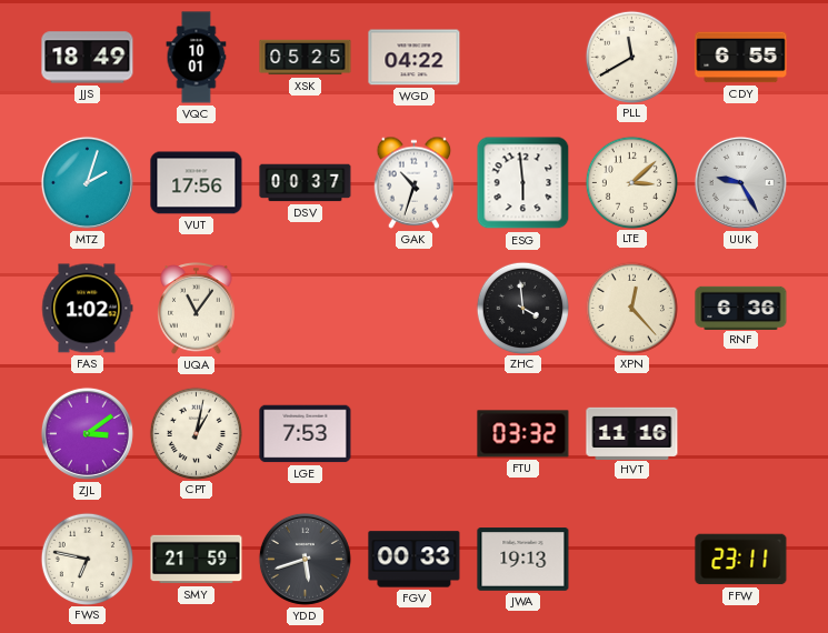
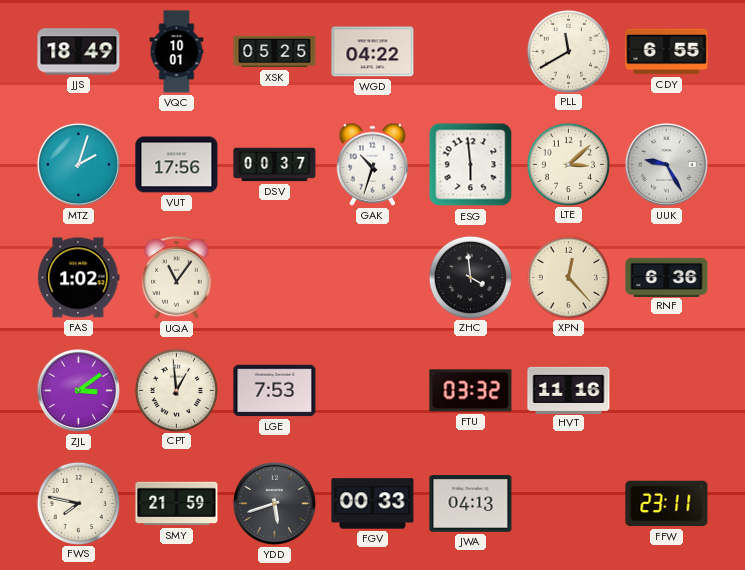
CPT: 1:02 -> 12:59
FWS: 6:47 -> 7:47
JWA: 19:13 -> 04:13
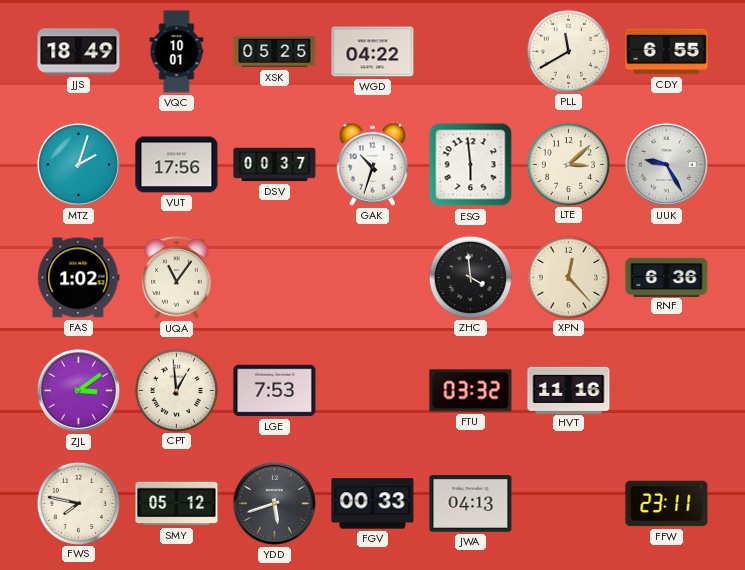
SMY: 21:59 -> 05:12
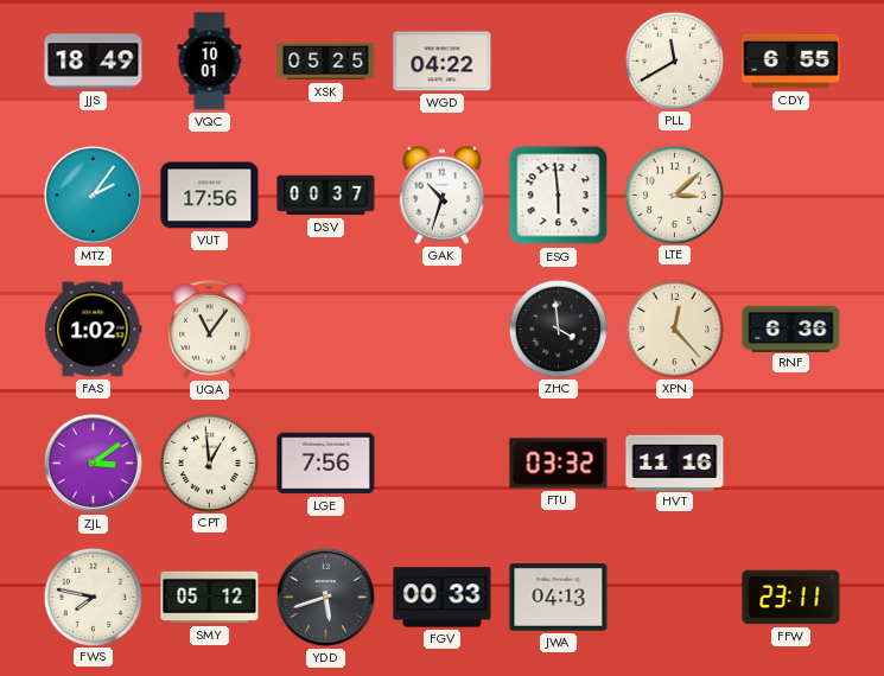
MTZ: 2:03 -> 2:06
UUK: 9:25 -> none
LGE: 7:53 -> 7:56
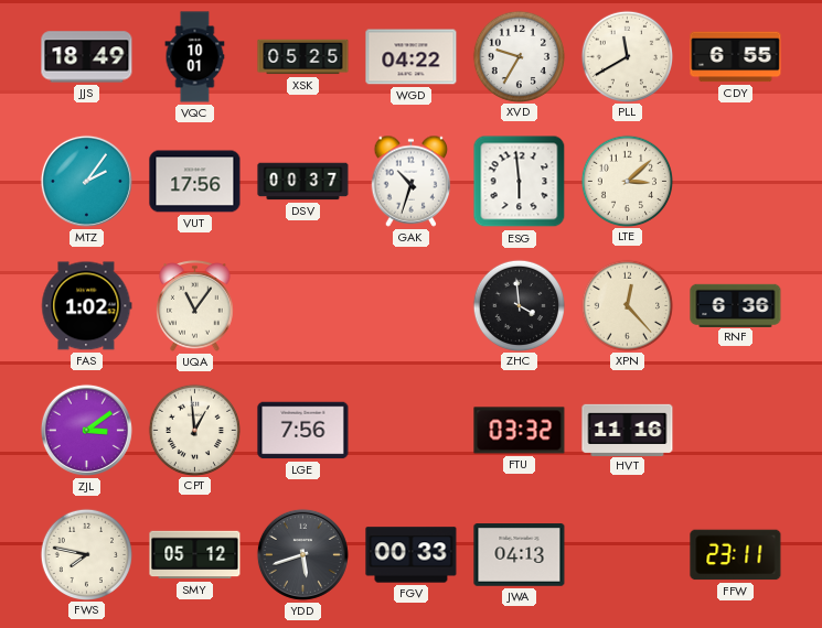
XVD: none -> 9:35
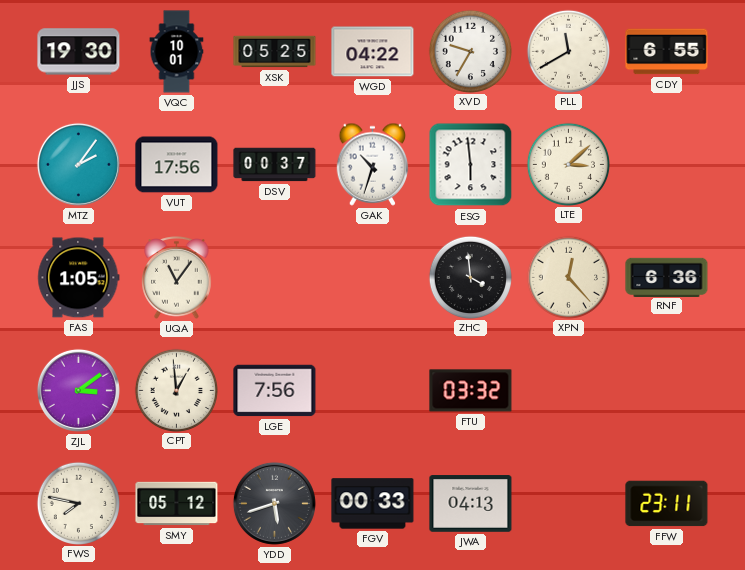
JJS: 18:49 -> 19:30
FAS: 1:02 -> 1:05
HVT: 11:16 -> none
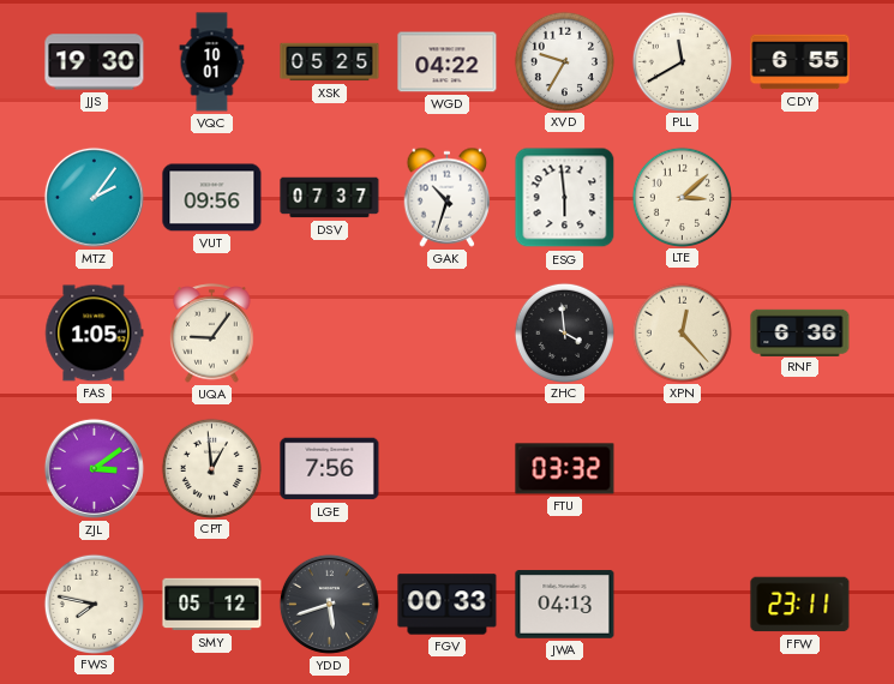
VUT: 17:56 -> 09:56
DSV: 00:37 -> 07:37
UQA: 11:06 -> 9:06
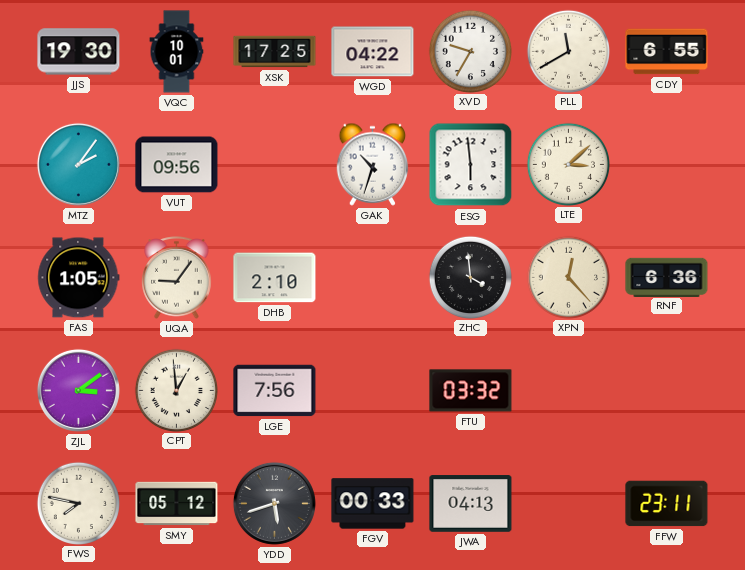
XSK: 05:25 -> 17:25
DSV: 07:37 -> none
DHB: none -> 2:10
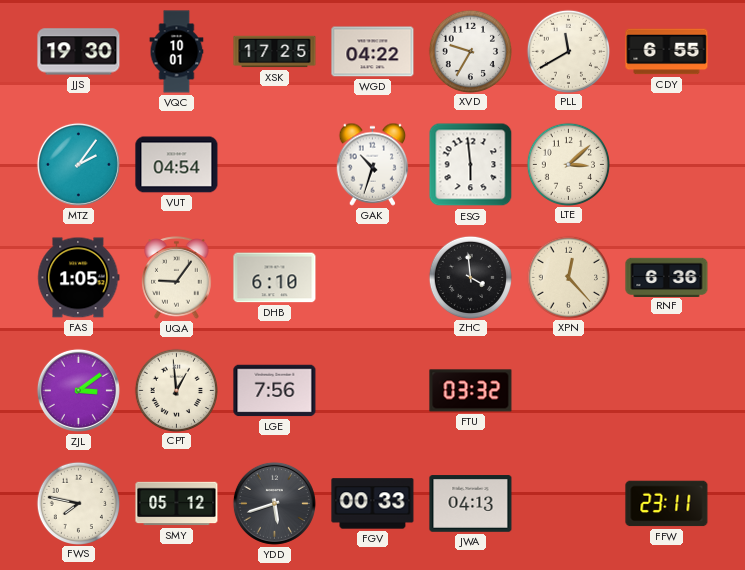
VUT: 09:56 -> 04:54
DHB: 2:10 -> 6:10
